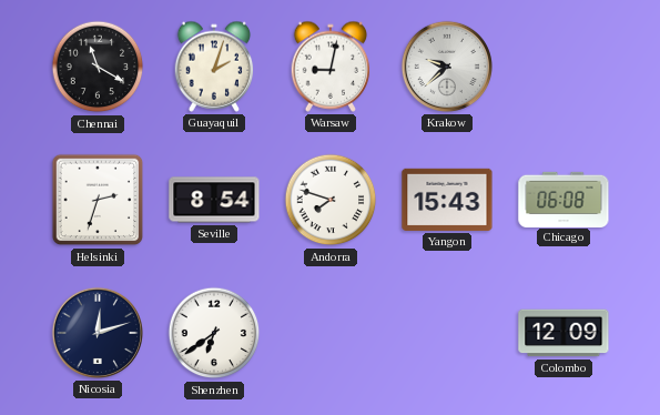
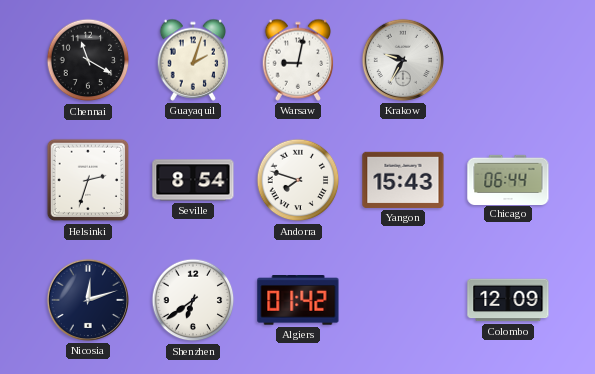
Krakow: 9:38 -> 9:35
Chicago: 06:08 -> 06:44
Algiers: none -> 01:42
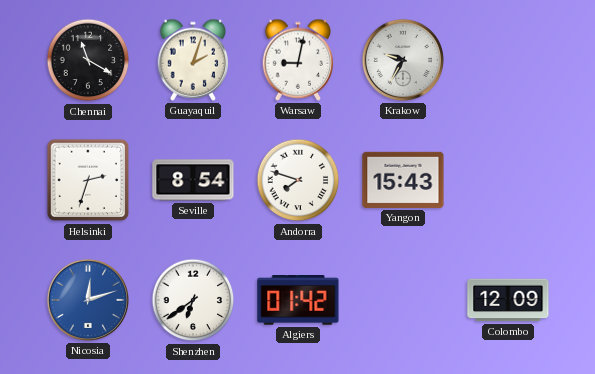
Chicago: 06:44 -> none
Nicosia dial: navy -> blue
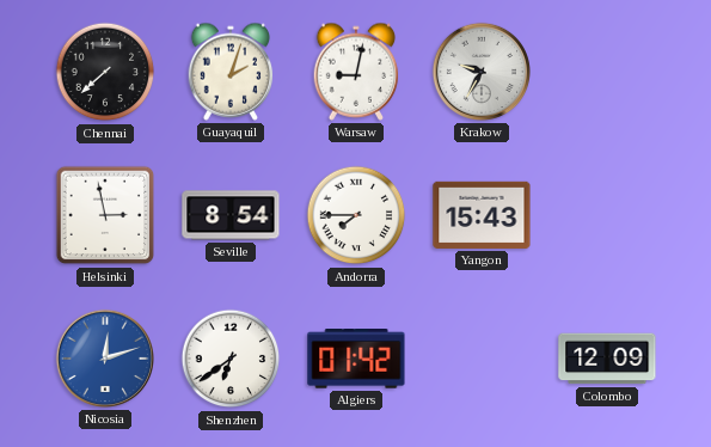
Chennai: 11:20 -> 7:38
Helsinki: 2:33 -> 2:58
Andorra: 7:48 -> 7:45
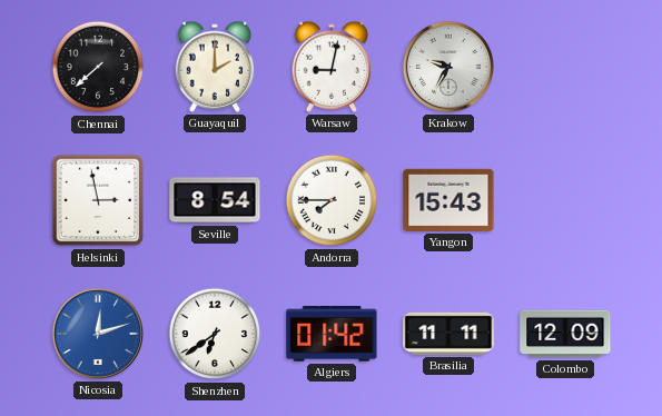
Guayaquil: 2:03 -> 2:00
Brasilia: none -> 11:11
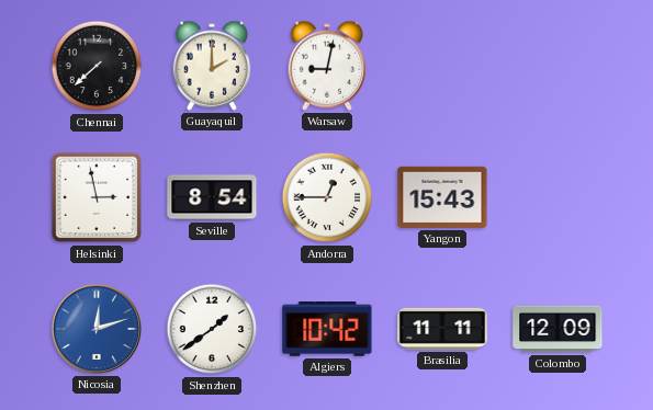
Krakow: 9:35 -> none
Andorra: 7:45 -> 12:45
Shenzhen: 6:39 -> 1:39
Algiers: 01:42 -> 10:42
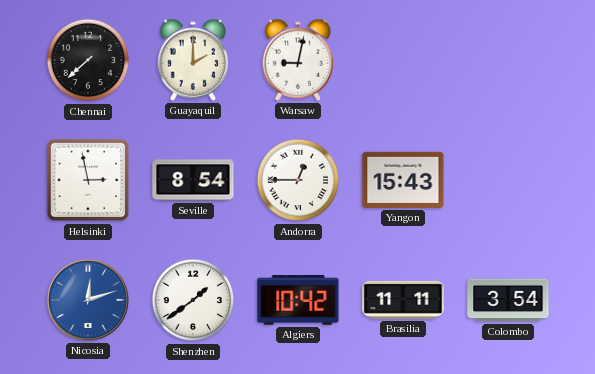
Colombo: 12:09 -> 3:54
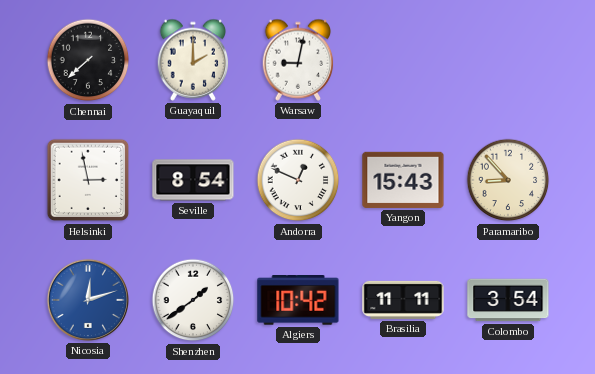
Andorra: 12:45 -> 12:49
Paramaribo: none -> 8:53
